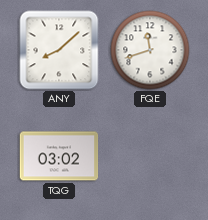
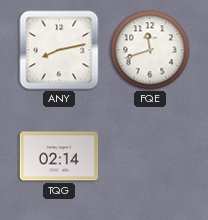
ANY: 8:08 -> 8:13
TQG: 03:02 -> 02:14
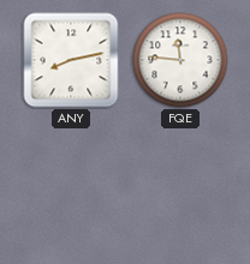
FQE: 11:42 -> 11:46
TQG: 02:14 -> none
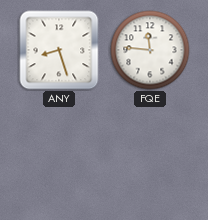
ANY: 8:13 -> 8:27
